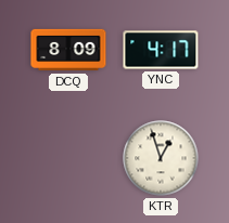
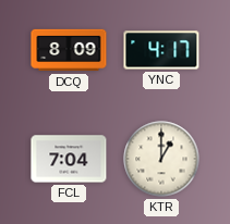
FCL: none -> 7:04
KTR: 12:57 -> 1:00
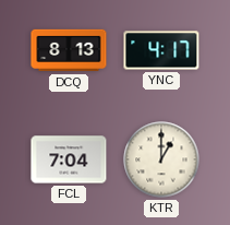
DCQ: 8:09 -> 8:13
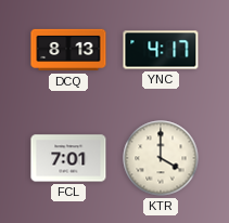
FCL: 7:04 -> 7:01
KTR: 1:00 -> 4:00
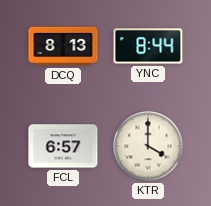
YNC: 4:17 -> 8:44
FCL: 7:01 -> 6:57
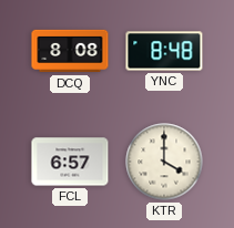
DCQ: 8:13 -> 8:08
YNC: 8:44 -> 8:48
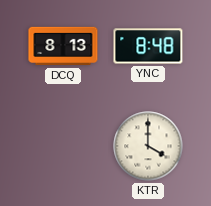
DCQ: 8:08 -> 8:13
FCL: 6:57 -> none
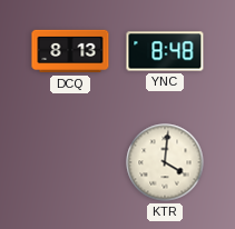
KTR: 4:00 -> 4:01
